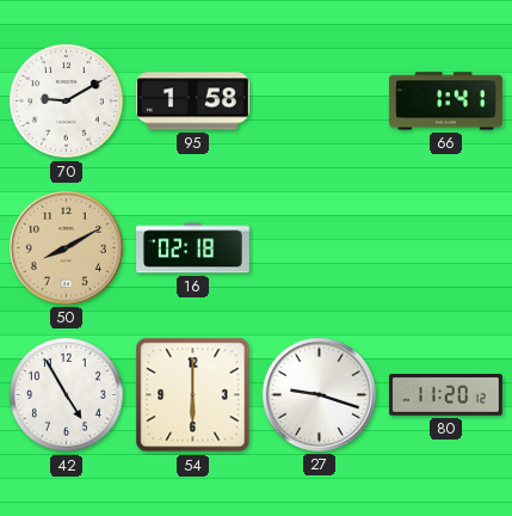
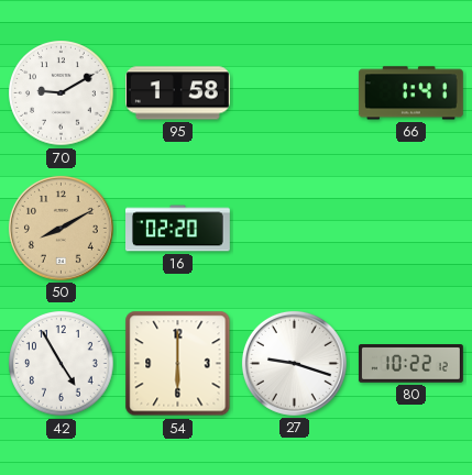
16: 02:18 -> 02:20
80: 11:20 -> 10:22
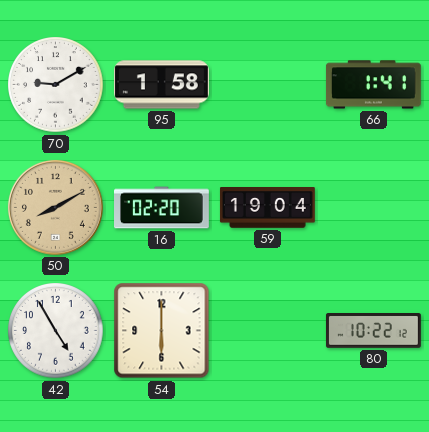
59: none -> 19:04
27: 9:18 -> none
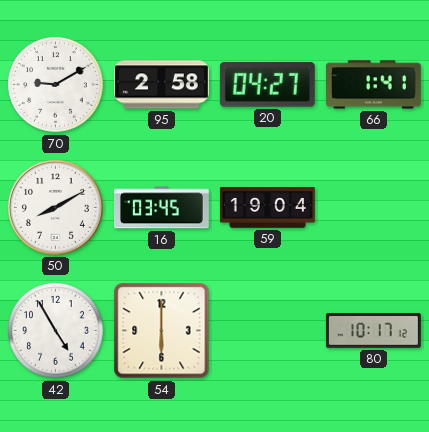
95: 1:58 -> 2:58
20: none -> 04:27
50 dial: champagne -> white
16: 02:20 -> 03:45
80: 10:22 -> 10:17
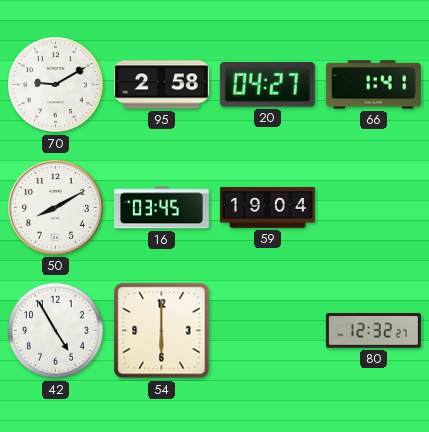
80: 10:17 -> 12:32
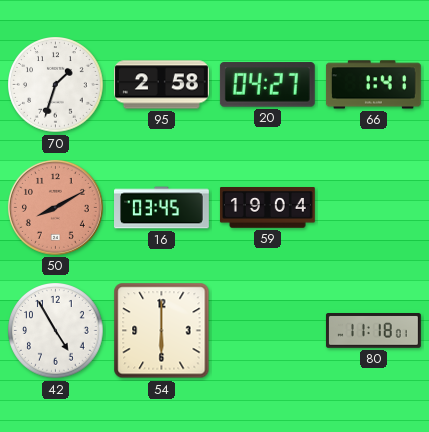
70: 9:10 -> 1:33
50 dial: white -> salmon
80: 12:32 -> 11:18
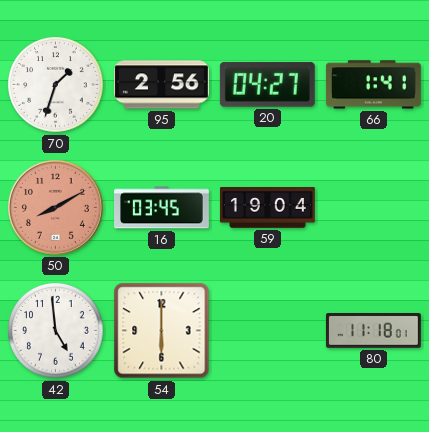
95: 2:58 -> 2:56
42: 4:55 -> 4:59
